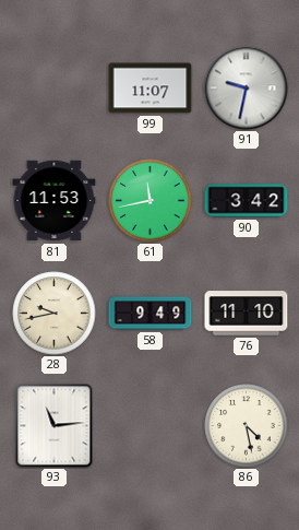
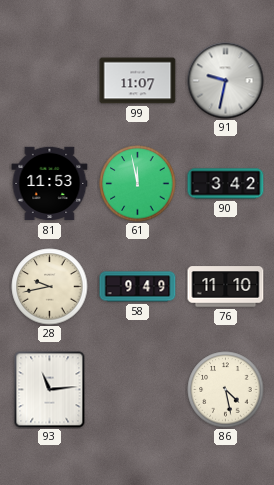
61: 11:43 -> 11:58
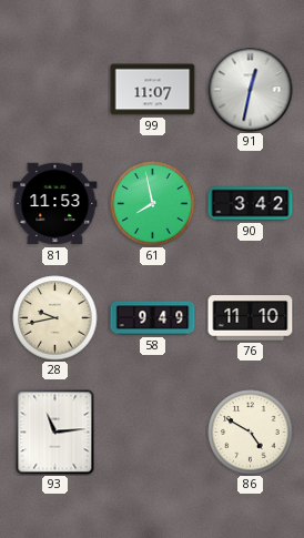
91: 9:32 -> 12:32
61: 11:58 -> 7:58
86: 4:28 -> 4:50
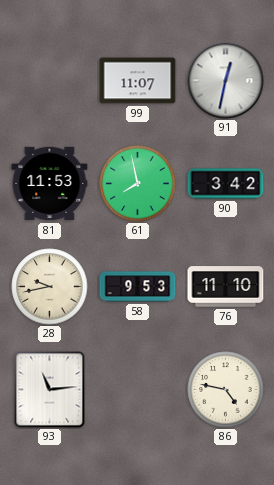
58: 9:49 -> 9:53
86: 4:50 -> 4:47
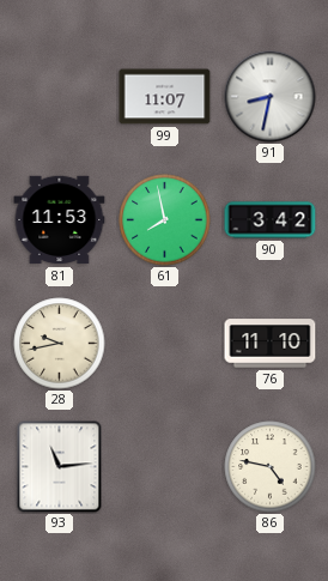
91: 12:32 -> 8:32
58: 9:53 -> none
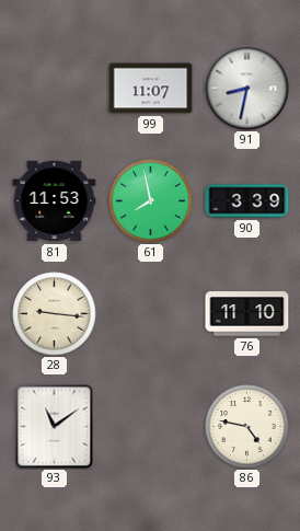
90: 3:42 -> 3:39
28: 9:43 -> 9:16
93: 11:14 -> 11:09
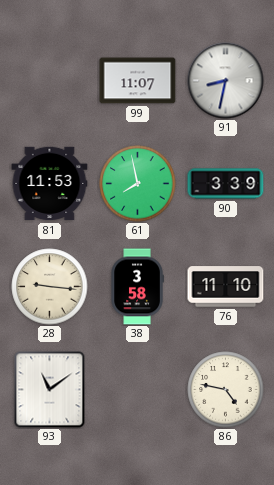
38: none -> 3:58
